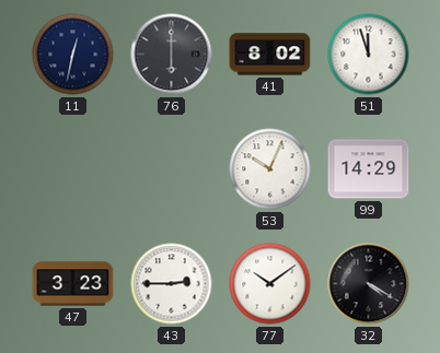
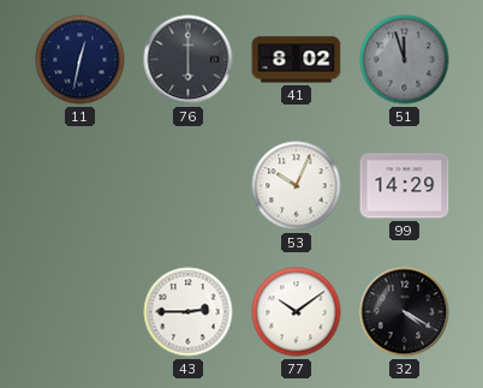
51 dial: white -> grey
47: 3:23 -> none
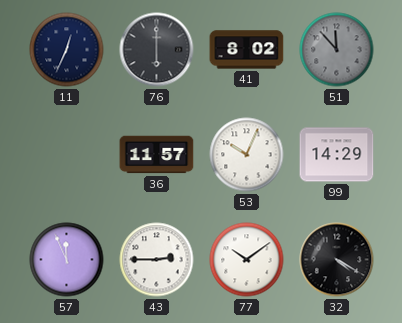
11: 12:32 -> 12:34
51: 11:57 -> 11:53
36: none -> 11:57
57: none -> 11:56
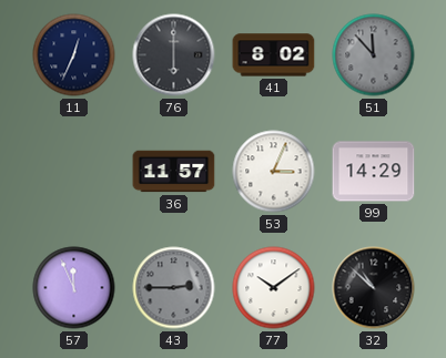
53: 10:04 -> 3:04
43 dial: white -> grey
32: 4:20 -> 10:52
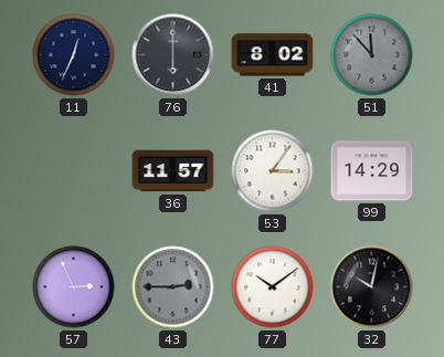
53: 3:04 -> 3:06
57: 11:56 -> 2:56
32: 10:52 -> 10:02
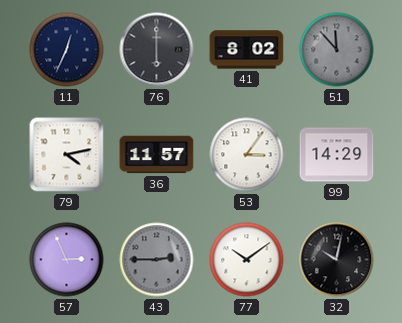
79: none -> 4:13
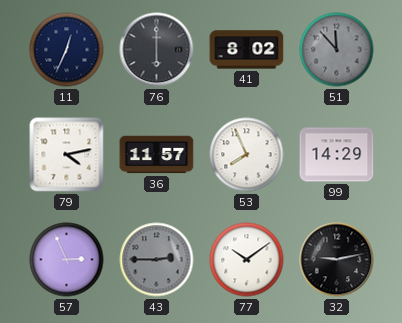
53: 3:06 -> 7:56
32: 10:02 -> 9:13
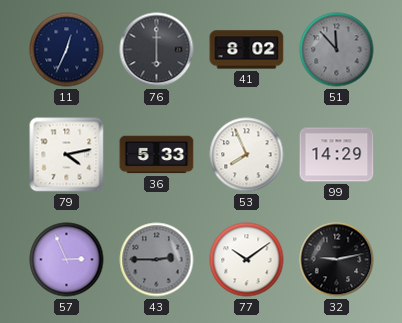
36: 11:57 -> 5:33
